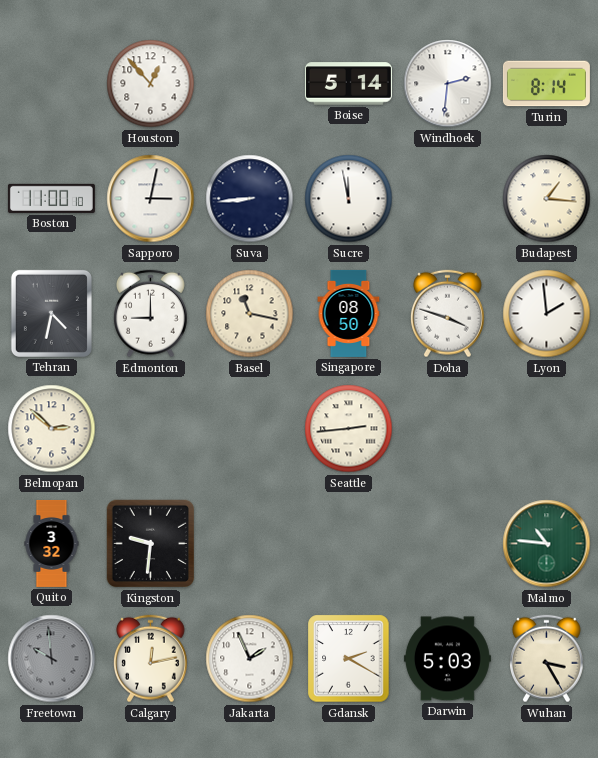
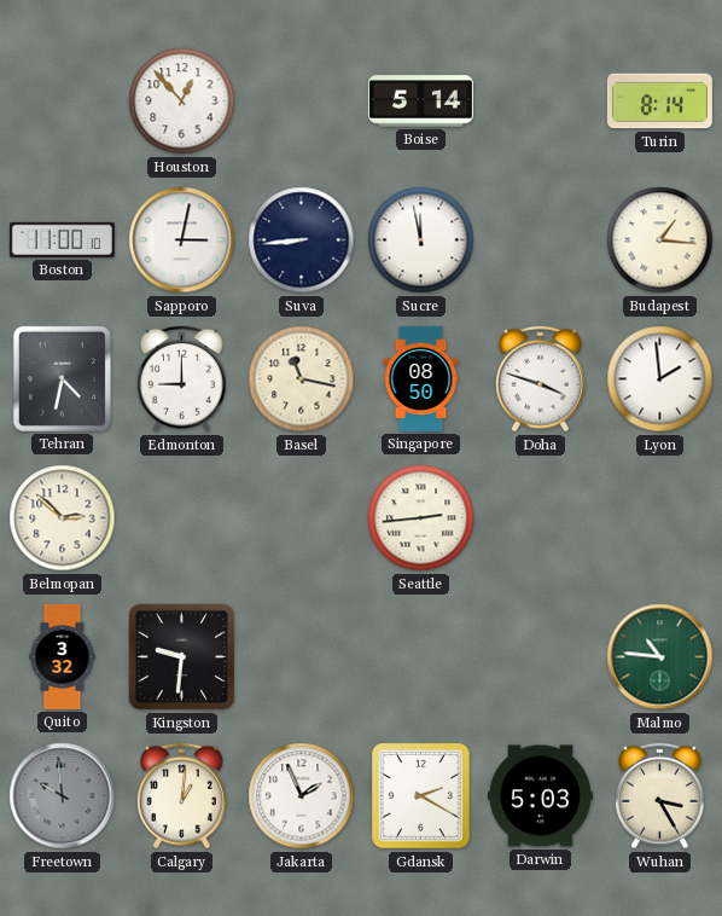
Windhoek: 2:31 -> none
Calgary: 12:13 -> 1:01
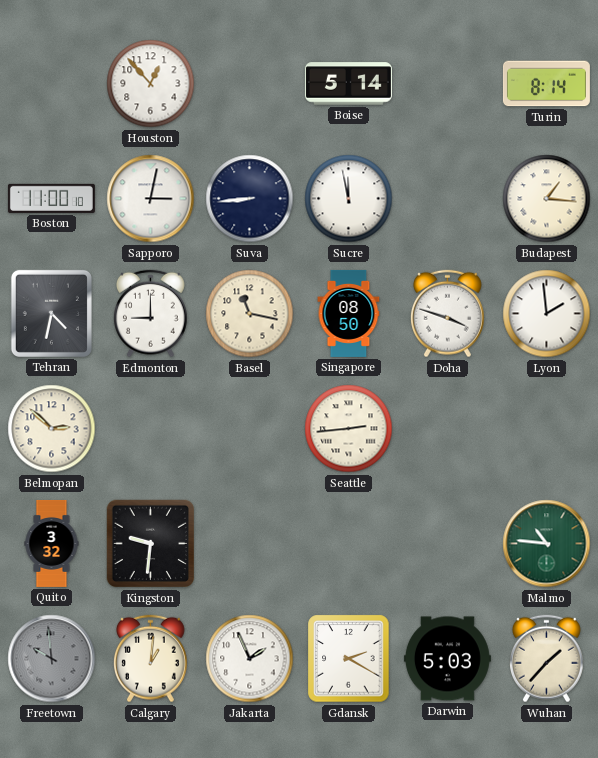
Wuhan: 3:25 -> 1:37
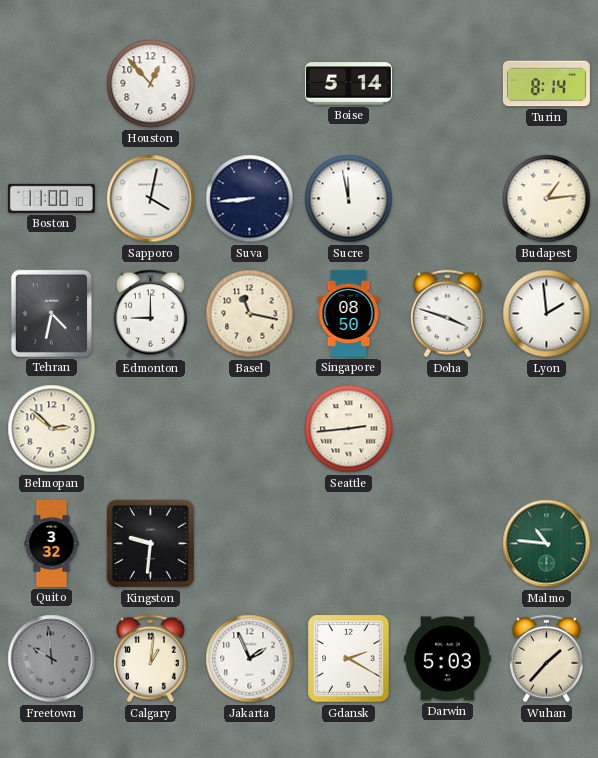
Sapporo: 3:02 -> 4:02
Budapest: 1:16 -> 1:14
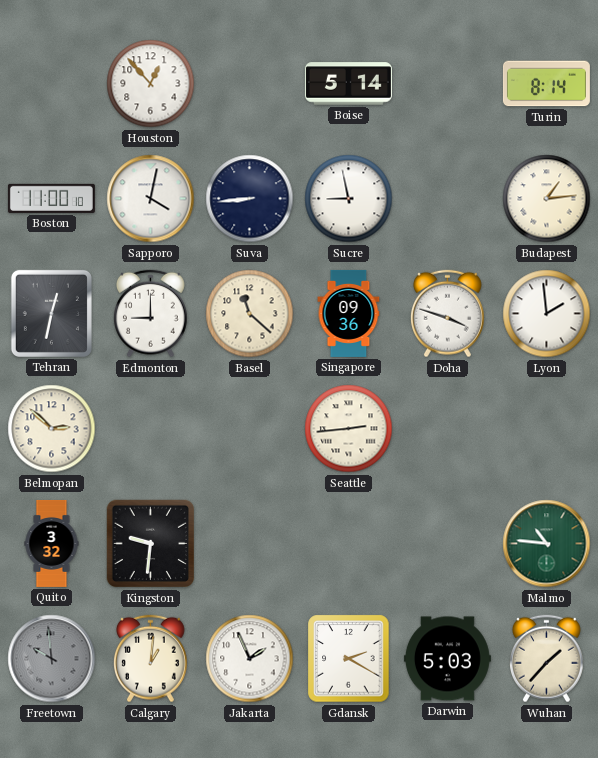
Sucre: 11:58 -> 8:58
Tehran: 4:32 -> 12:32
Basel: 11:17 -> 11:22
Singapore: 08:50 -> 09:36
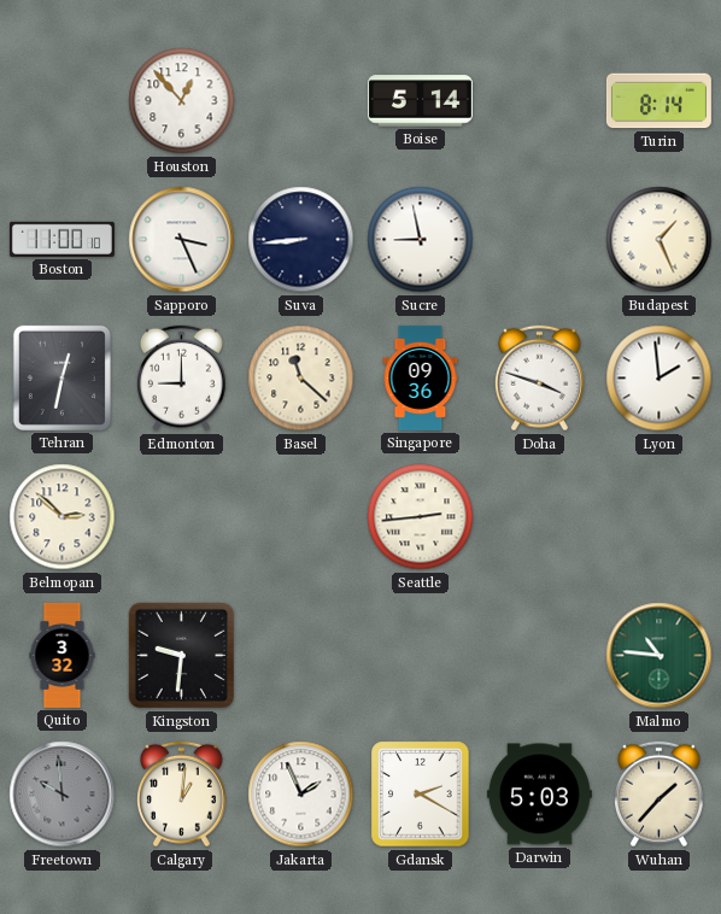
Sapporo: 4:02 -> 3:26
Budapest: 1:14 -> 1:26
